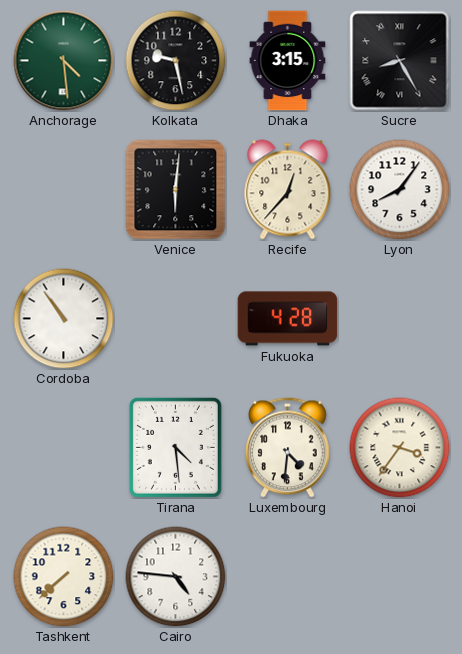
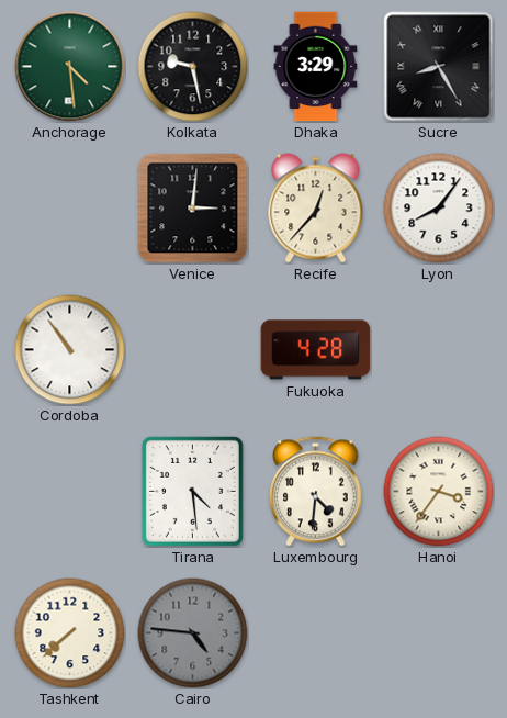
Dhaka: 3:15 -> 3:29
Venice: 6:01 -> 3:01
Cairo dial: white -> grey
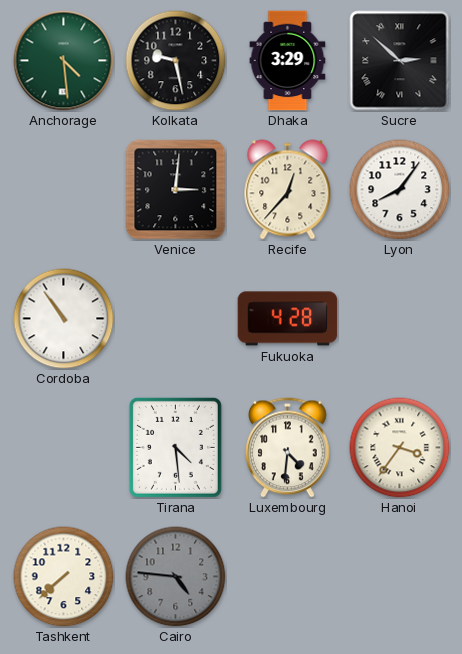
Sucre: 8:25 -> 2:52
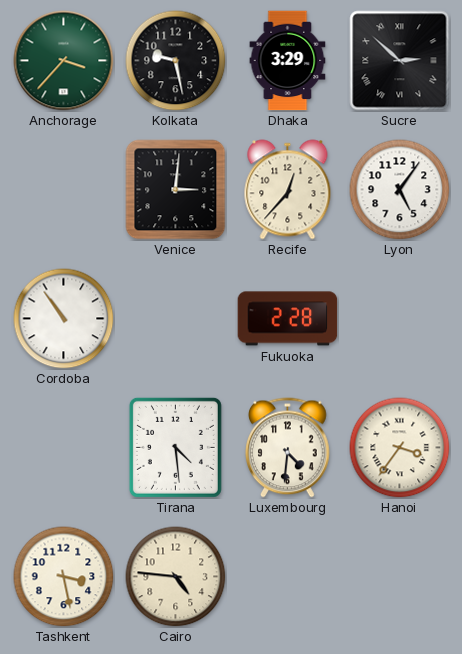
Anchorage: 4:29 -> 3:37
Lyon: 8:06 -> 5:06
Fukuoka: 4:28 -> 2:28
Tashkent: 7:38 -> 3:28
Cairo dial: grey -> cream
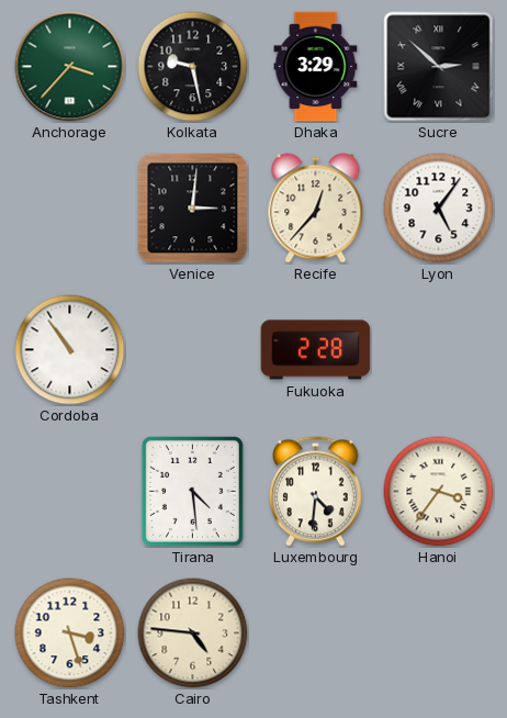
Tashkent: 3:28 -> 3:27
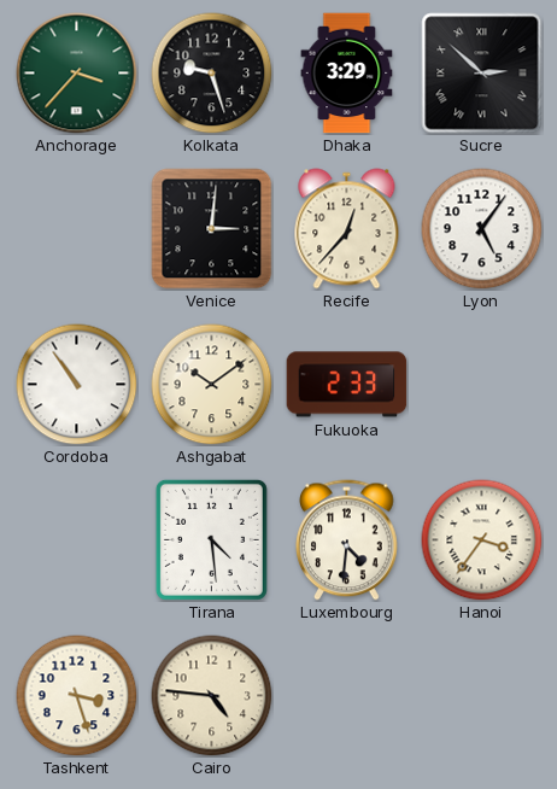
Kolkata: 9:28 -> 9:27
Ashgabat: none -> 10:09
Fukuoka: 2:28 -> 2:33
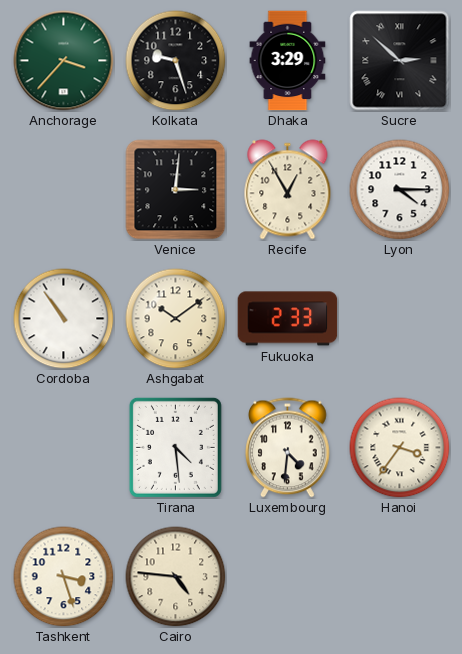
Recife: 12:37 -> 12:55
Lyon: 5:06 -> 4:15
